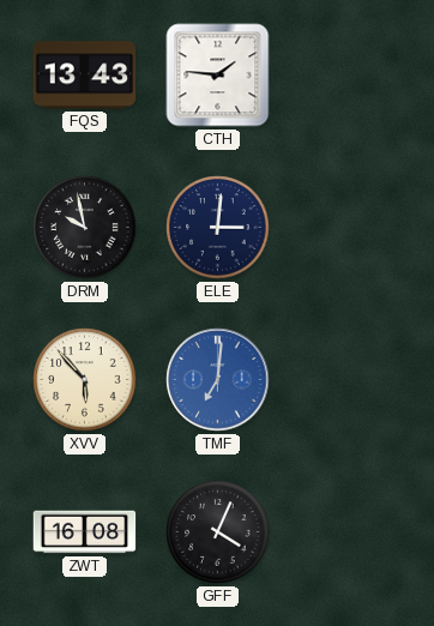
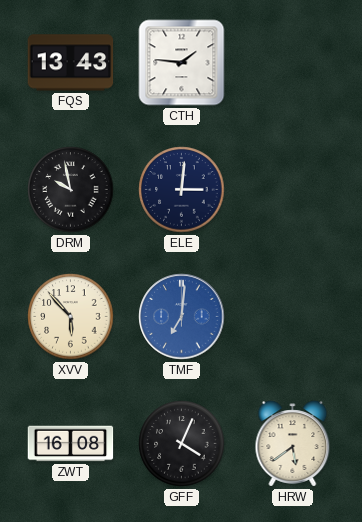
HRW: none -> 5:39
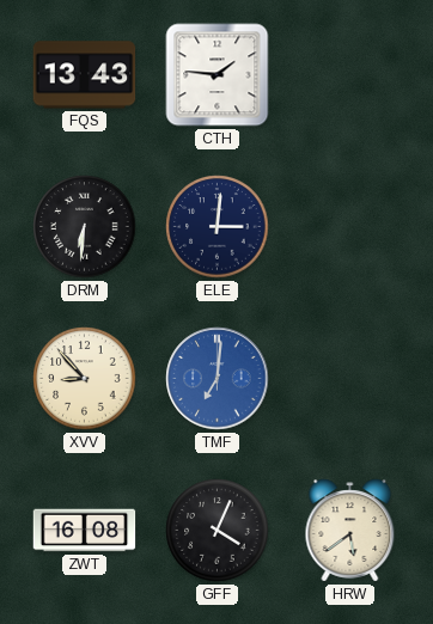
DRM: 9:58 -> 6:31
XVV: 5:53 -> 8:53
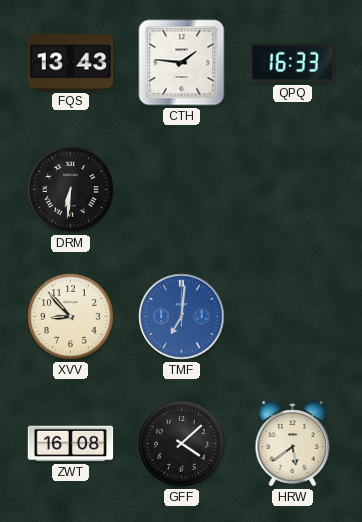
QPQ: none -> 16:33
ELE: 3:01 -> none
GFF: 4:04 -> 4:08
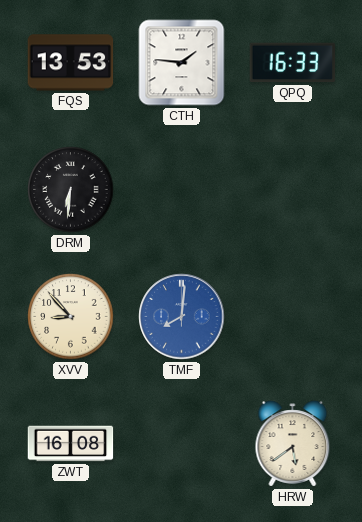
FQS: 13:43 -> 13:53
TMF: 7:01 -> 8:01
GFF: 4:08 -> none
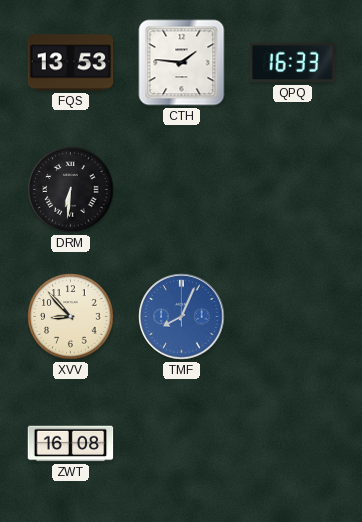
TMF: 8:01 -> 8:04
HRW: 5:39 -> none
